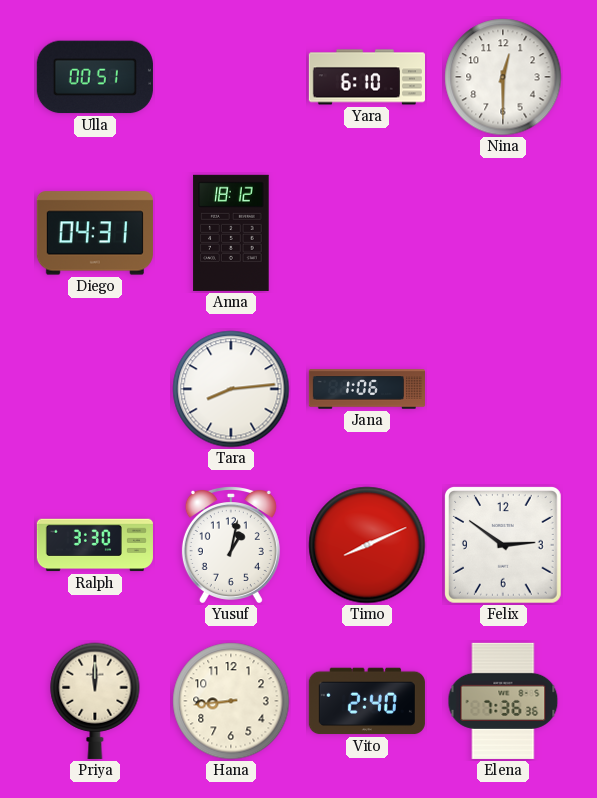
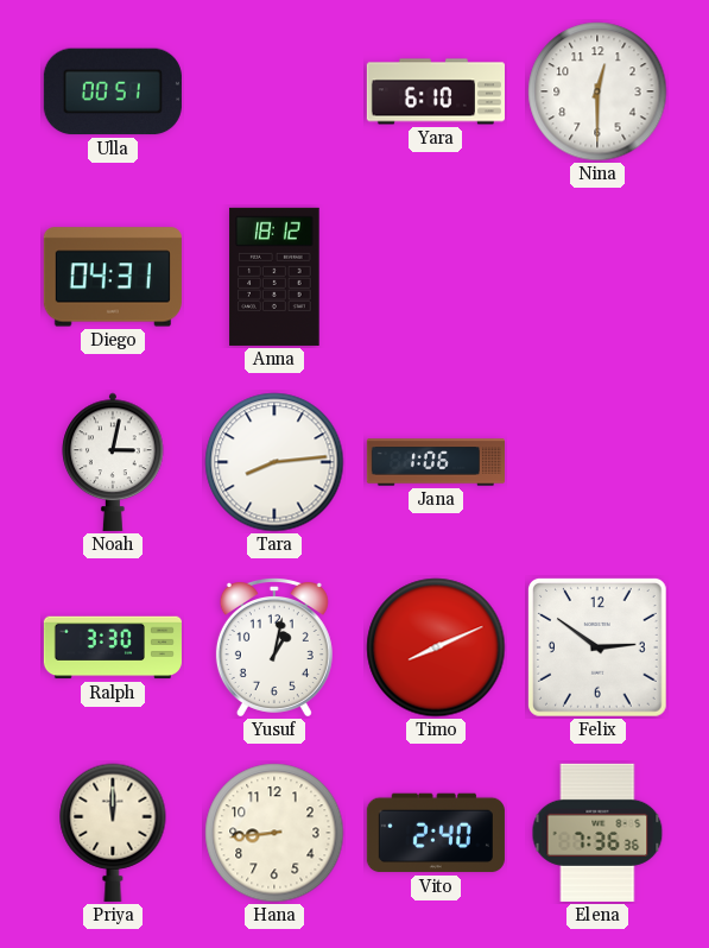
Noah: none -> 3:02
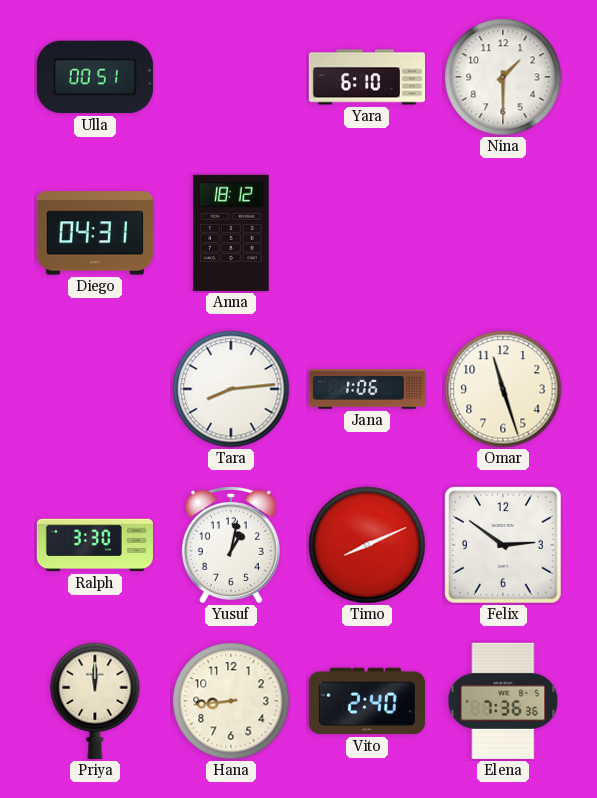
Nina: 12:30 -> 1:30
Noah: 3:02 -> none
Omar: none -> 11:27
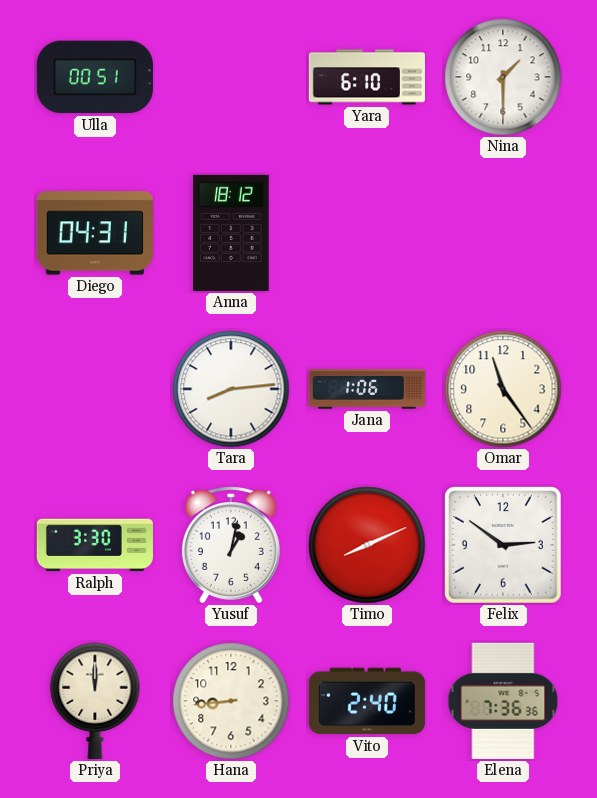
Omar: 11:27 -> 11:24
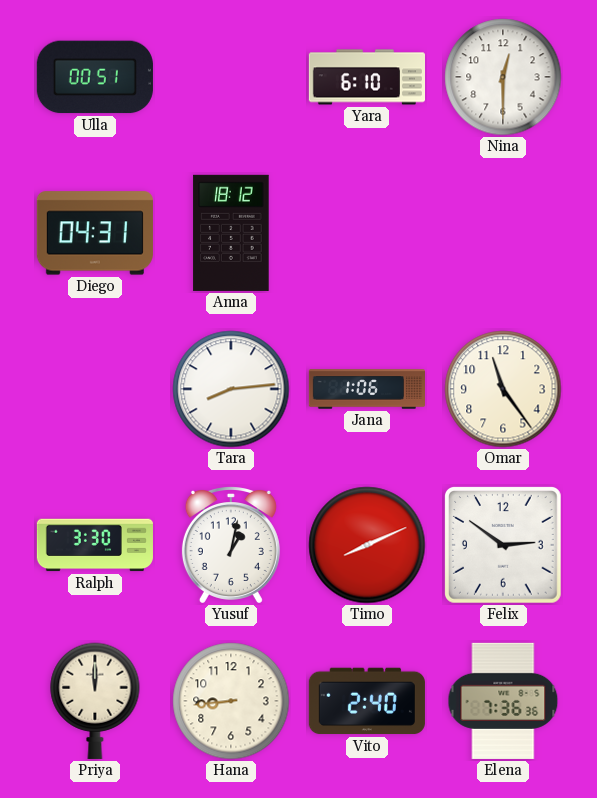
Nina: 1:30 -> 12:30
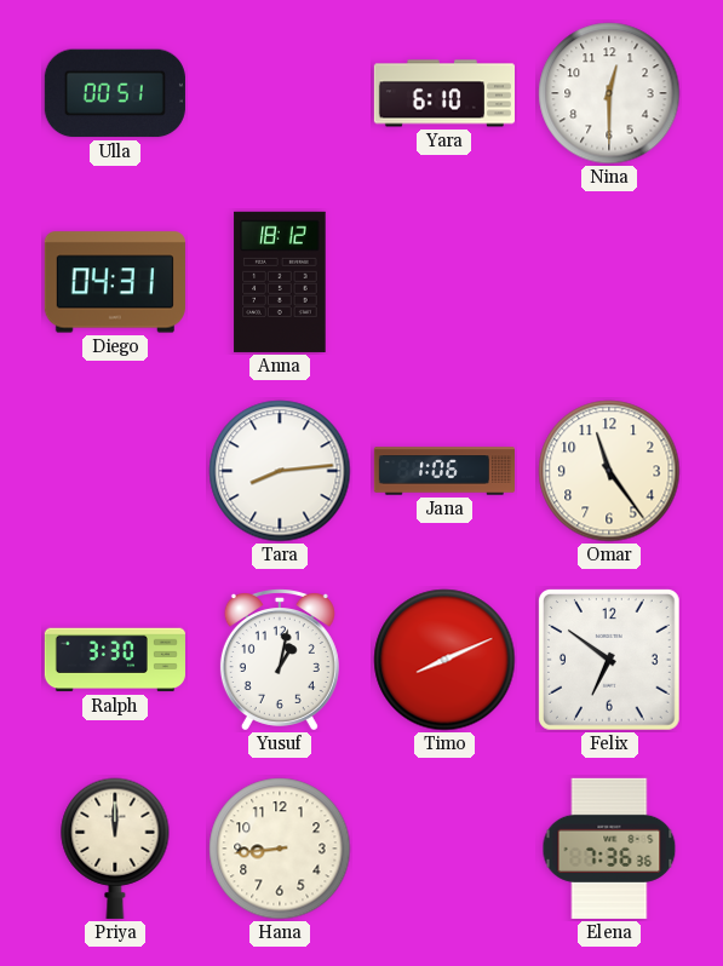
Felix: 2:51 -> 6:51
Vito: 2:40 -> none
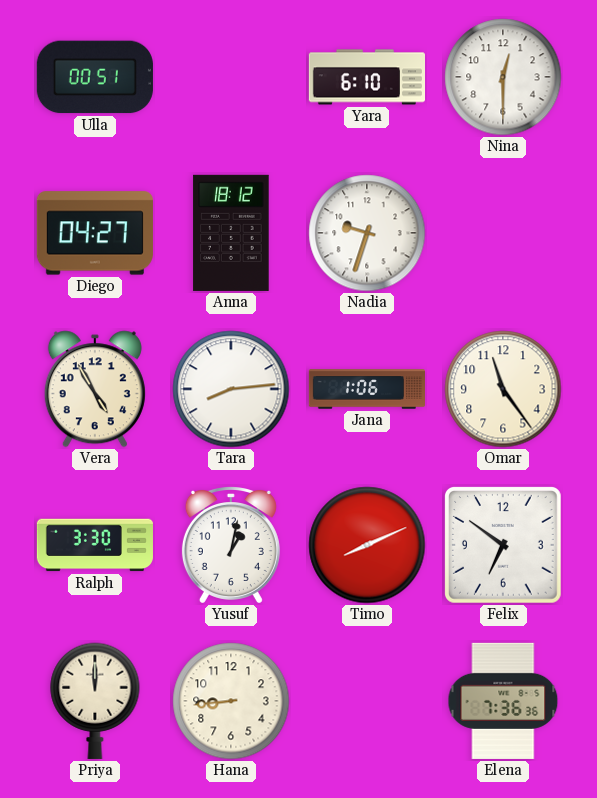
Diego: 04:31 -> 04:27
Nadia: none -> 9:33
Vera: none -> 4:55
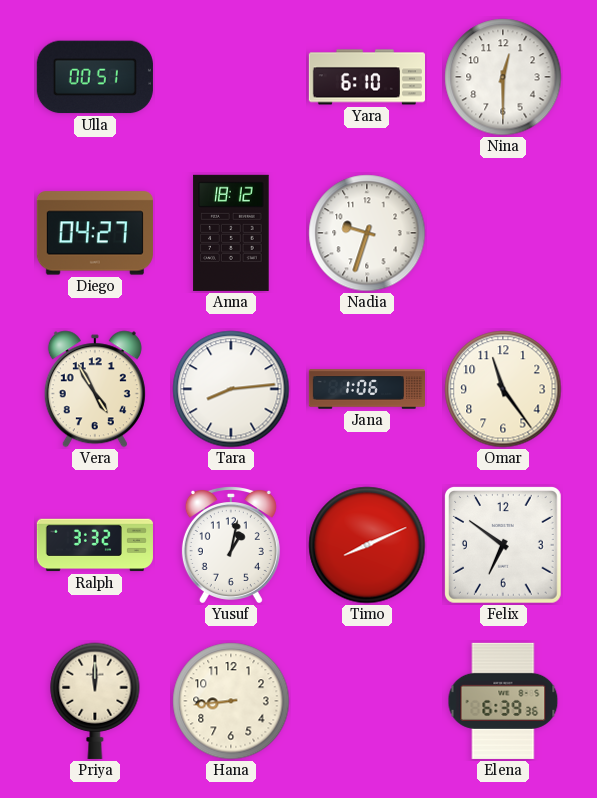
Ralph: 3:30 -> 3:32
Elena: 7:36 -> 6:39
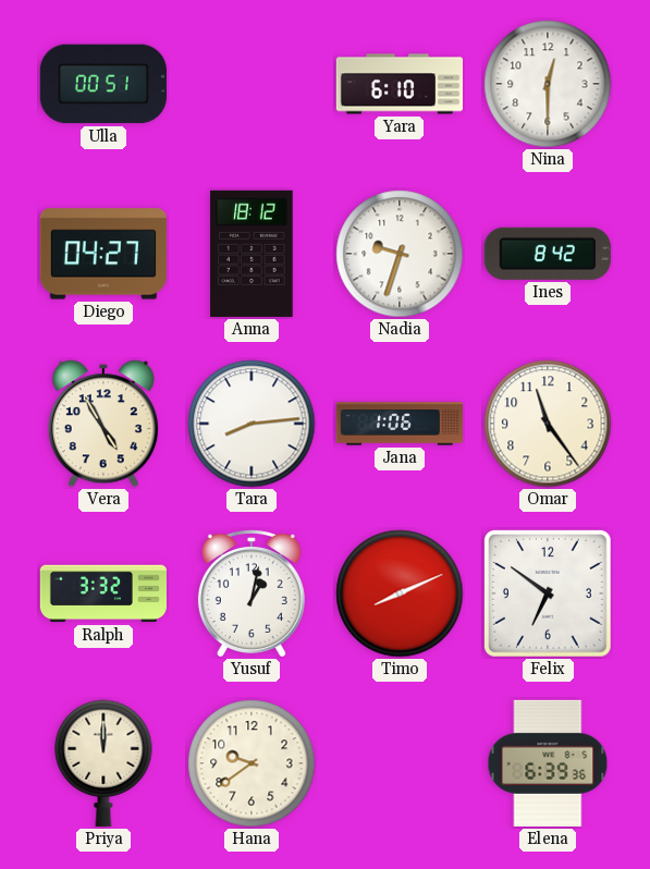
Ines: none -> 8:42
Hana: 8:44 -> 9:39
